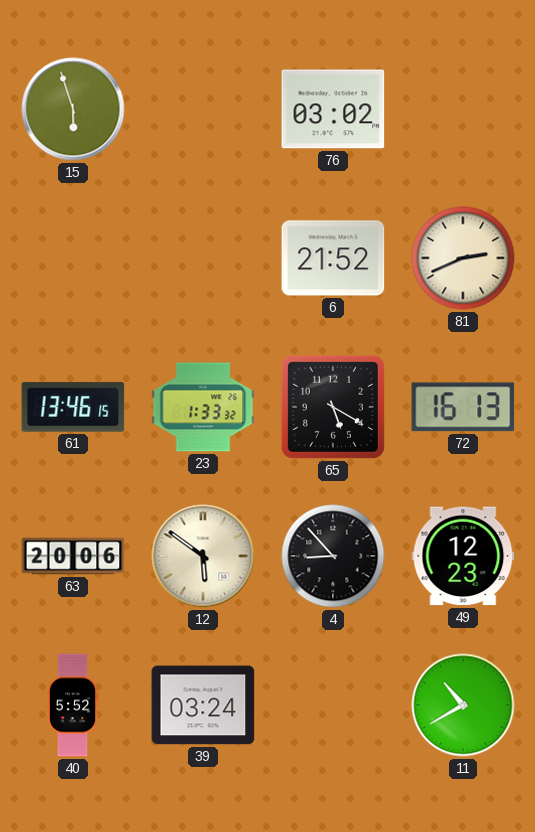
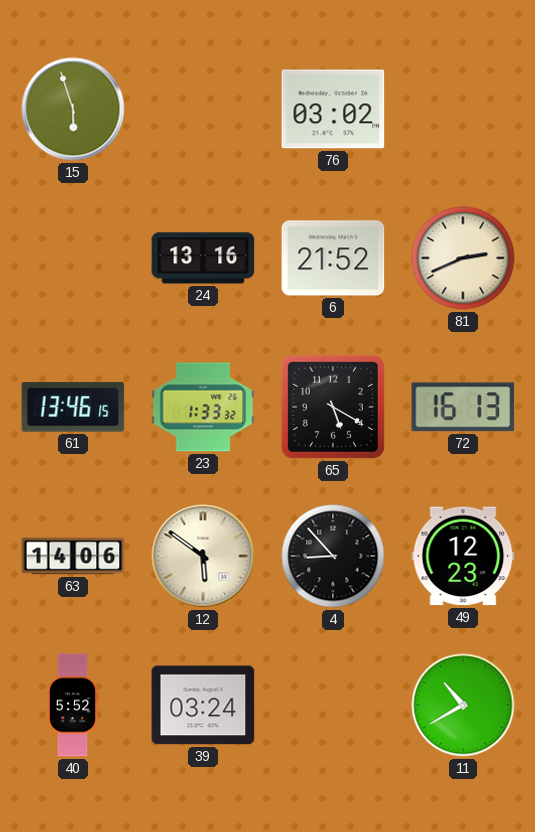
24: none -> 13:16
63: 20:06 -> 14:06
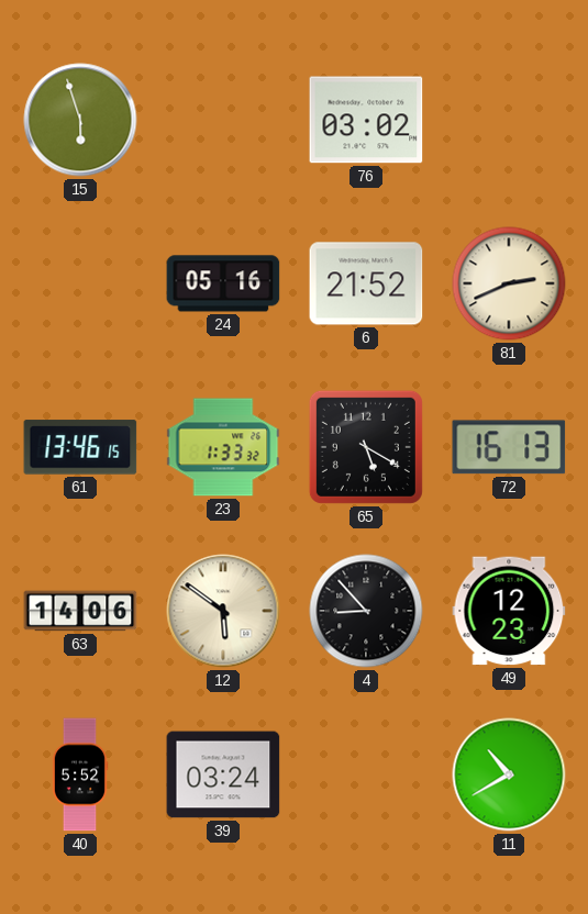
24: 13:16 -> 05:16
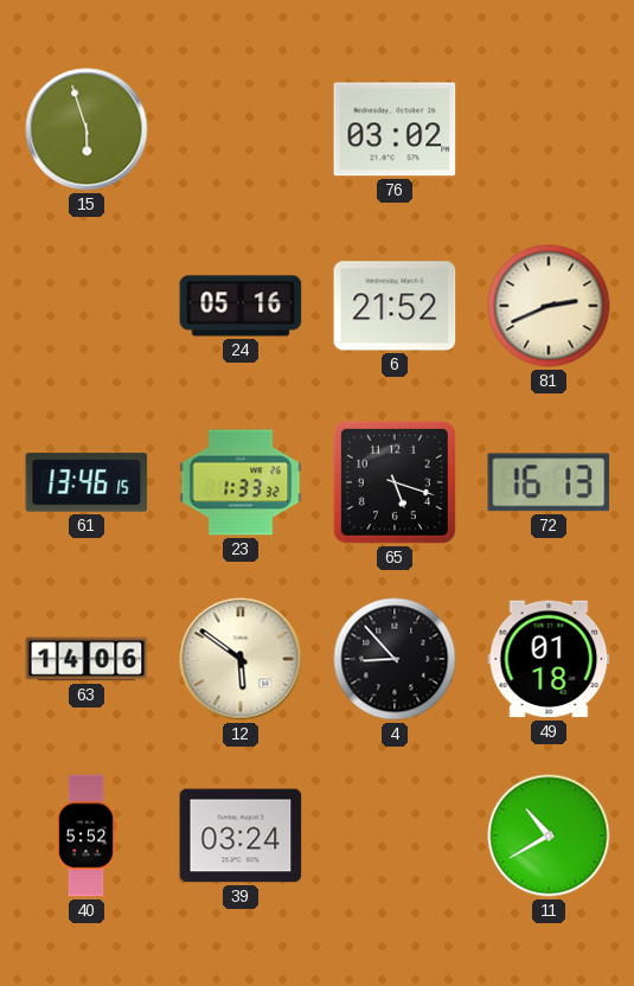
65: 5:20 -> 5:18
49: 12:23 -> 01:18
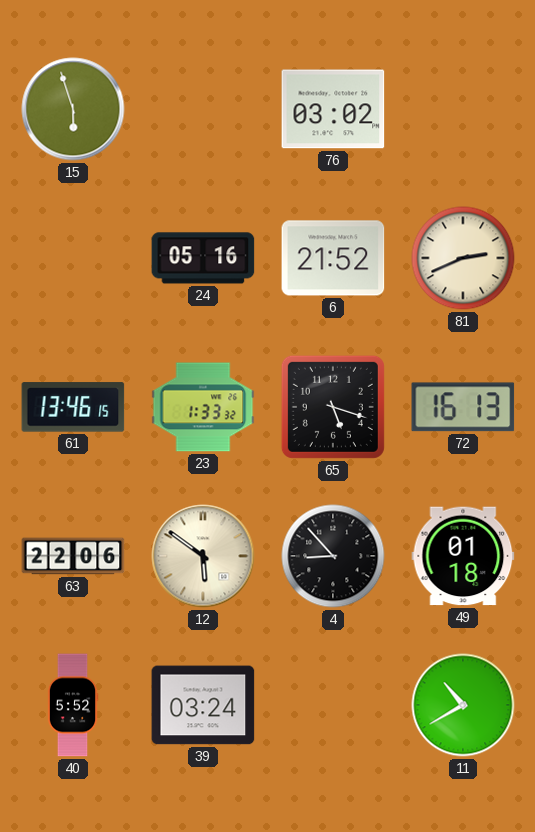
63: 14:06 -> 22:06
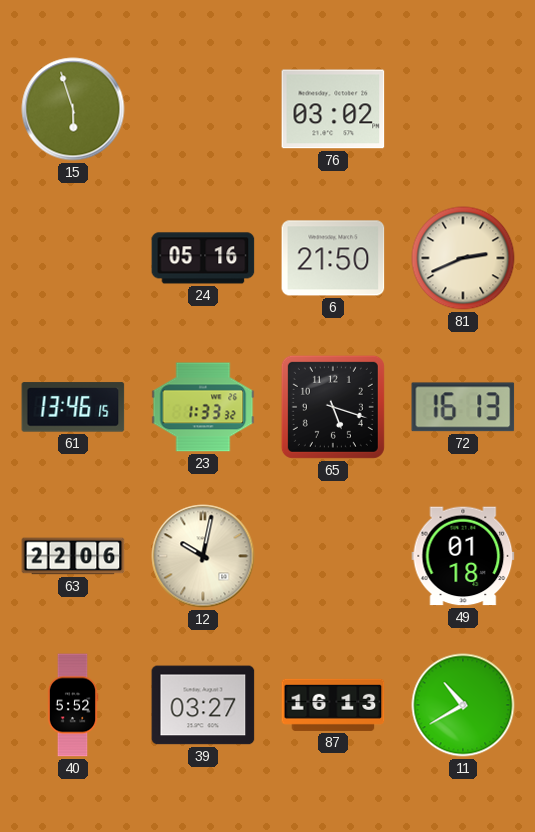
6: 21:52 -> 21:50
12: 5:51 -> 10:02
4: 8:53 -> none
39: 03:24 -> 03:27
87: none -> 16:13
